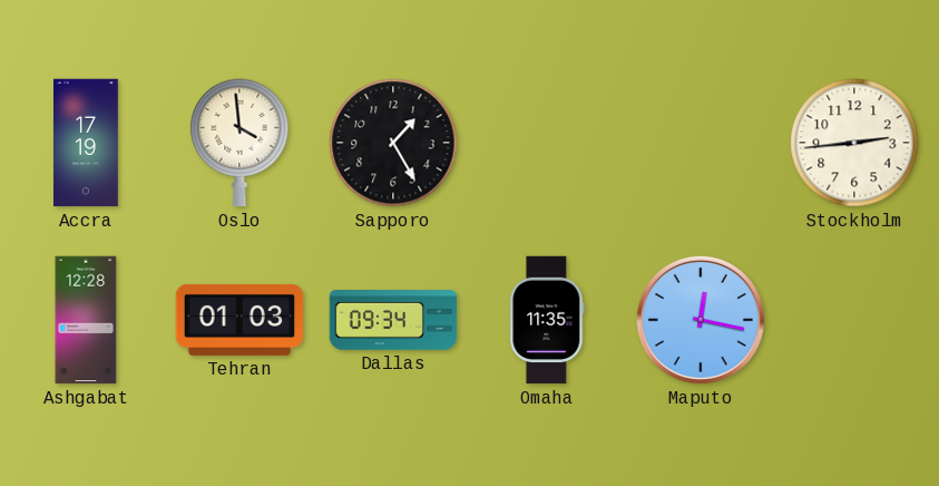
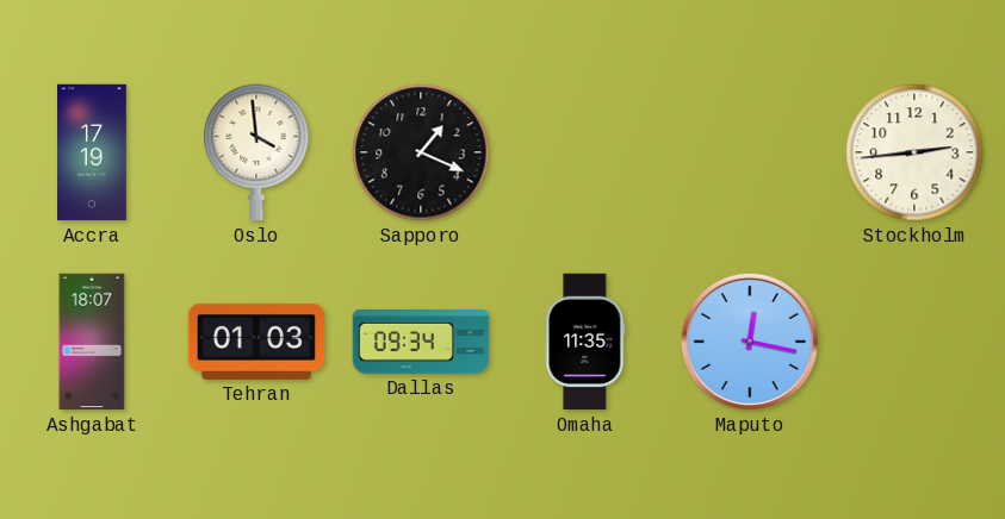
Sapporo: 1:25 -> 1:19
Ashgabat: 12:28 -> 18:07
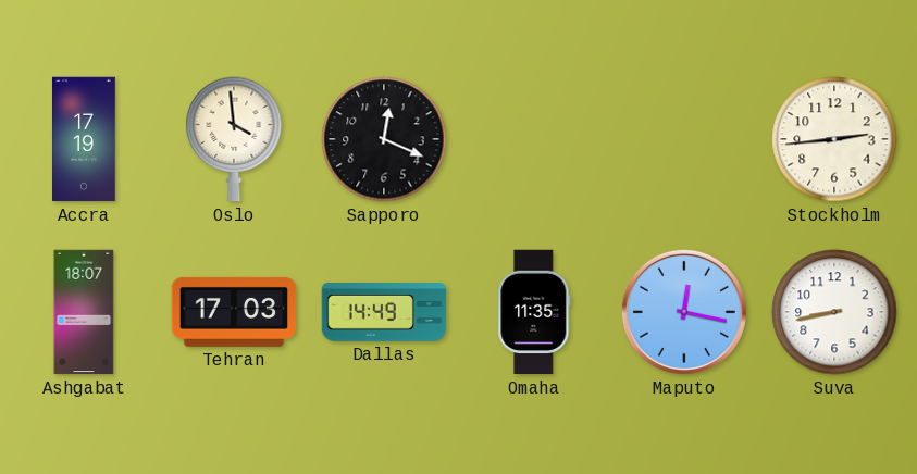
Sapporo: 1:19 -> 12:19
Tehran: 01:03 -> 17:03
Dallas: 09:34 -> 14:49
Suva: none -> 8:43
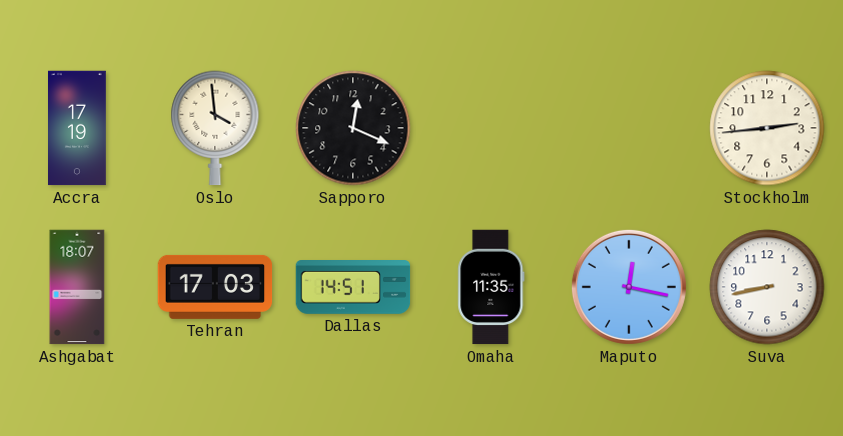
Dallas: 14:49 -> 14:51
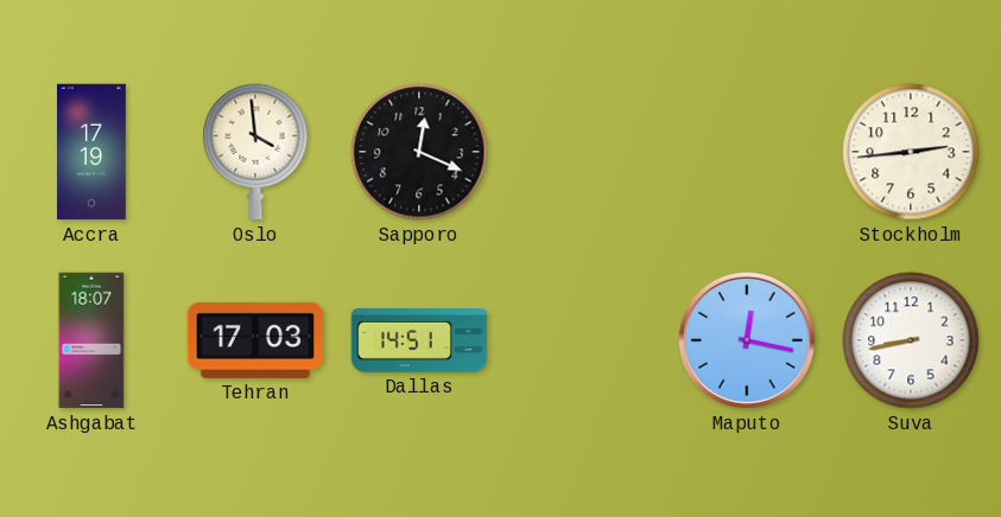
Omaha: 11:35 -> none
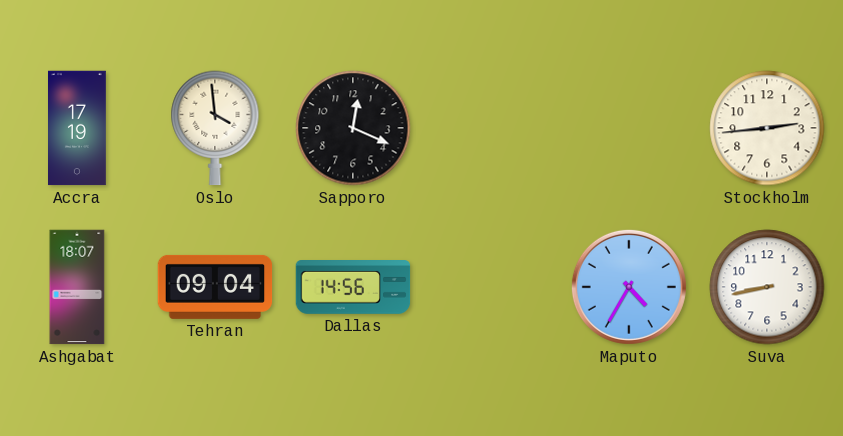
Tehran: 17:03 -> 09:04
Dallas: 14:51 -> 14:56
Maputo: 12:17 -> 4:35
